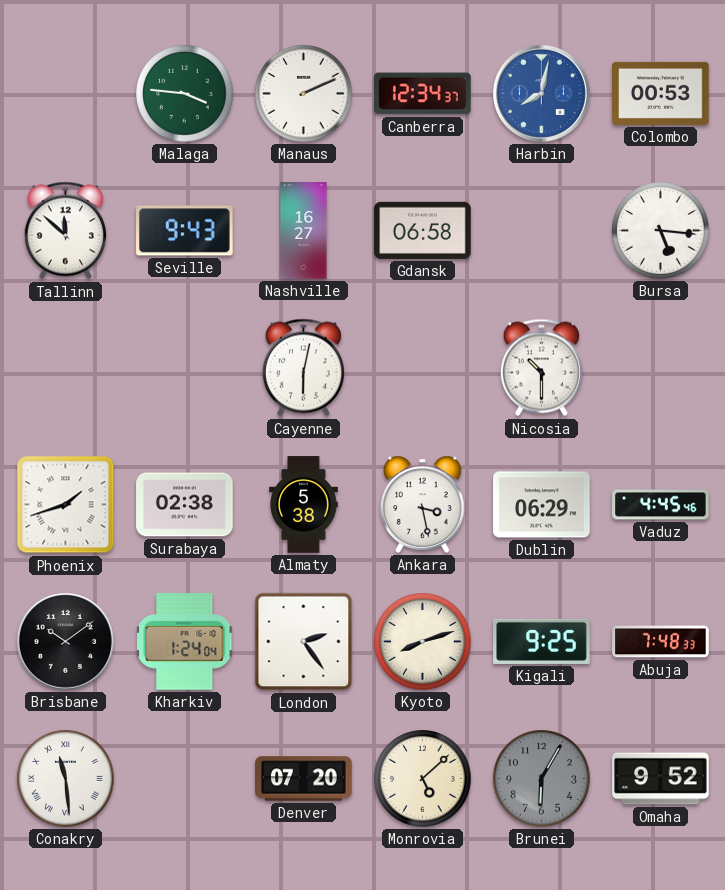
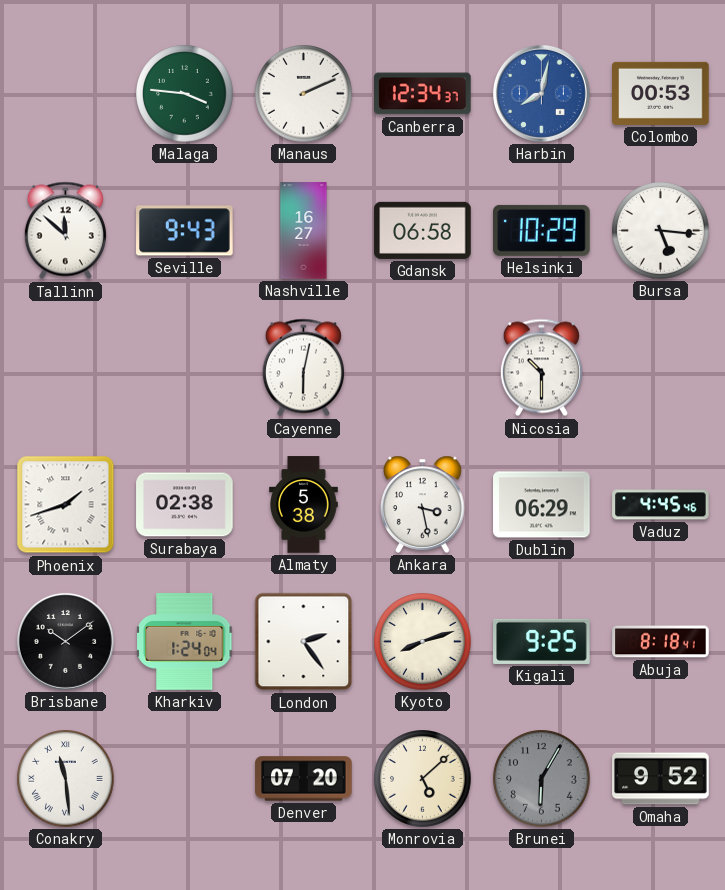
Helsinki: none -> 10:29
Abuja: 7:48 -> 8:18
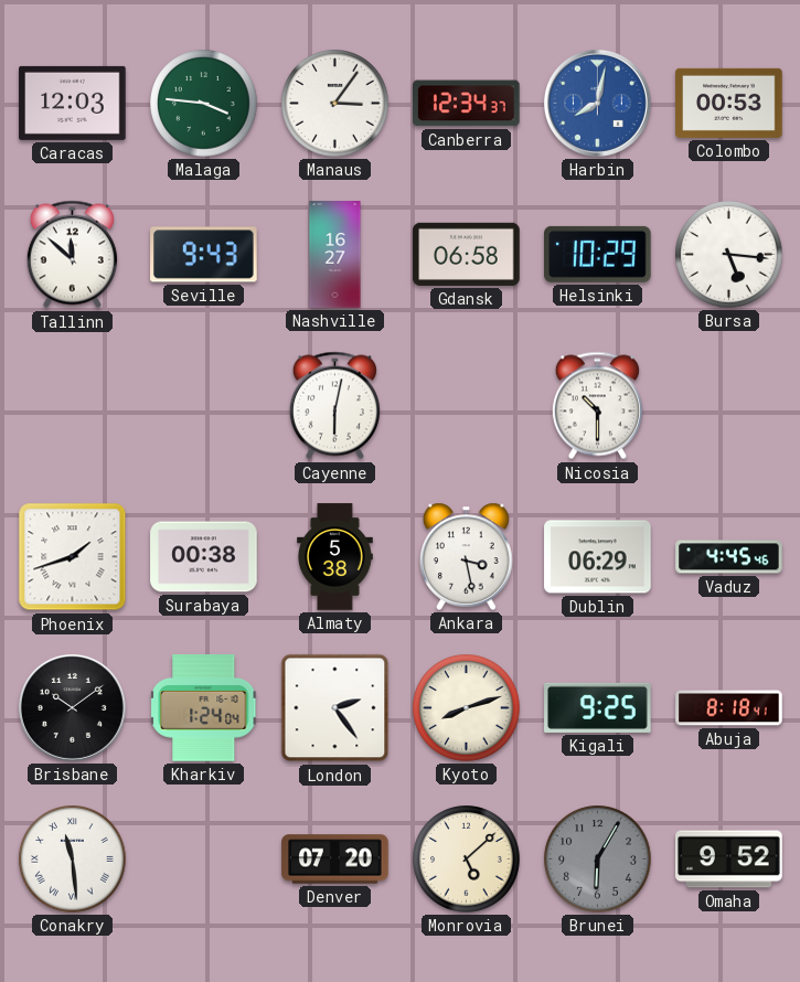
Caracas: none -> 12:03
Manaus: 2:11 -> 3:06
Surabaya: 02:38 -> 00:38
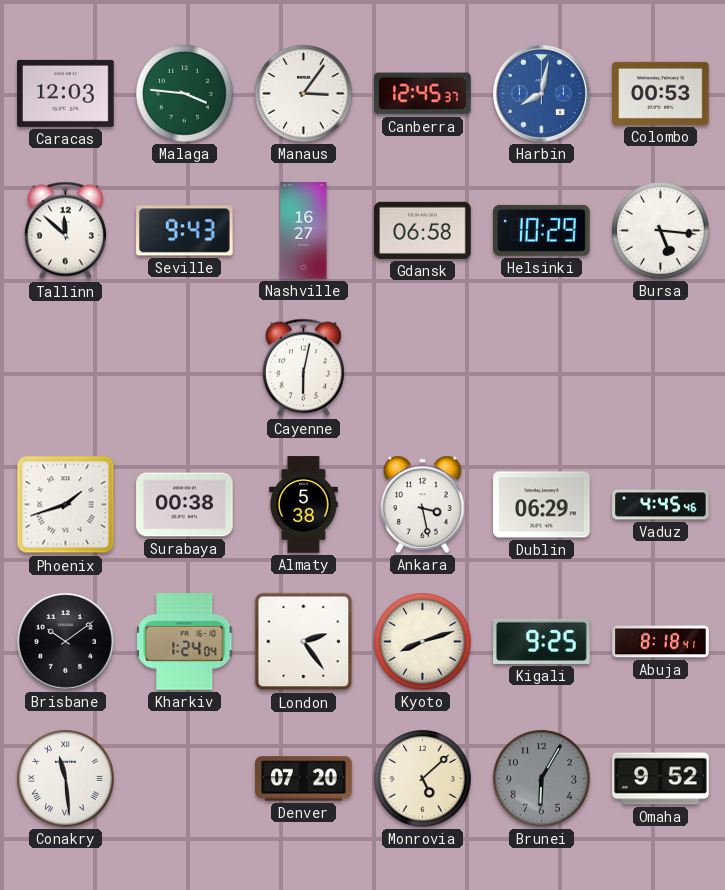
Canberra: 12:34 -> 12:45
Nicosia: 10:30 -> none
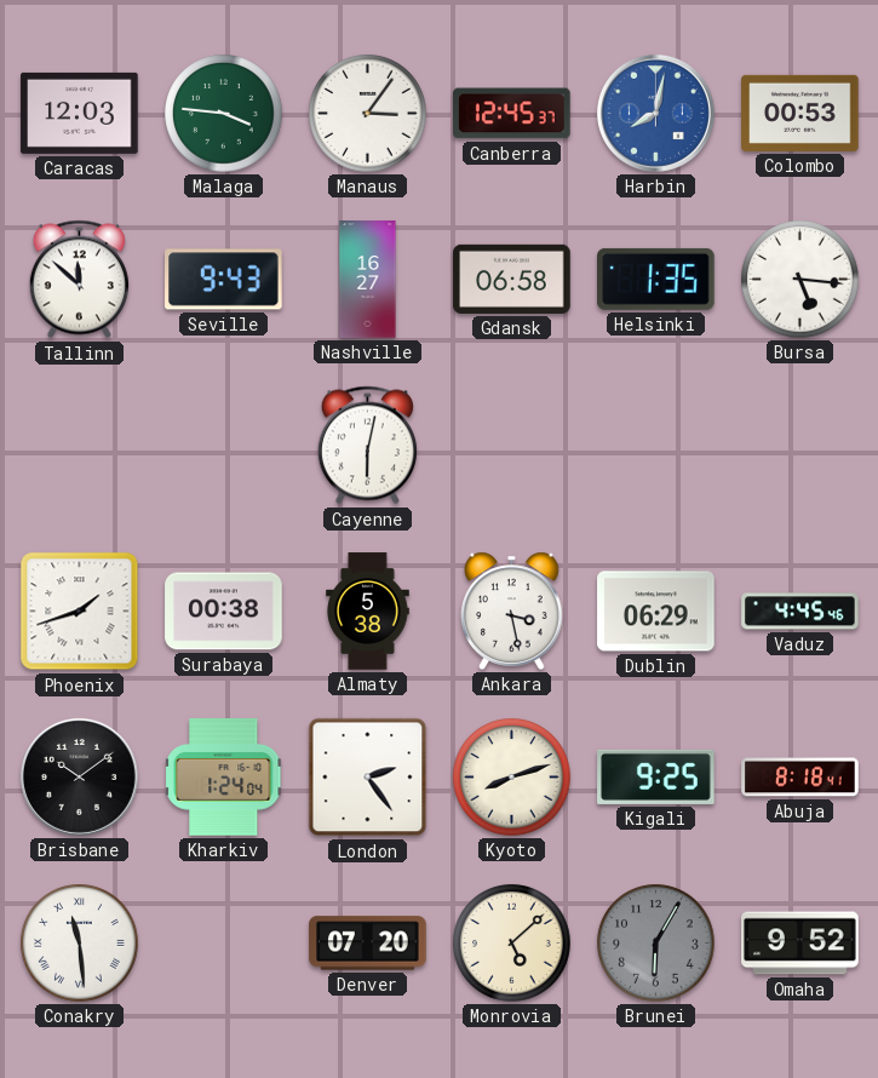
Helsinki: 10:29 -> 1:35
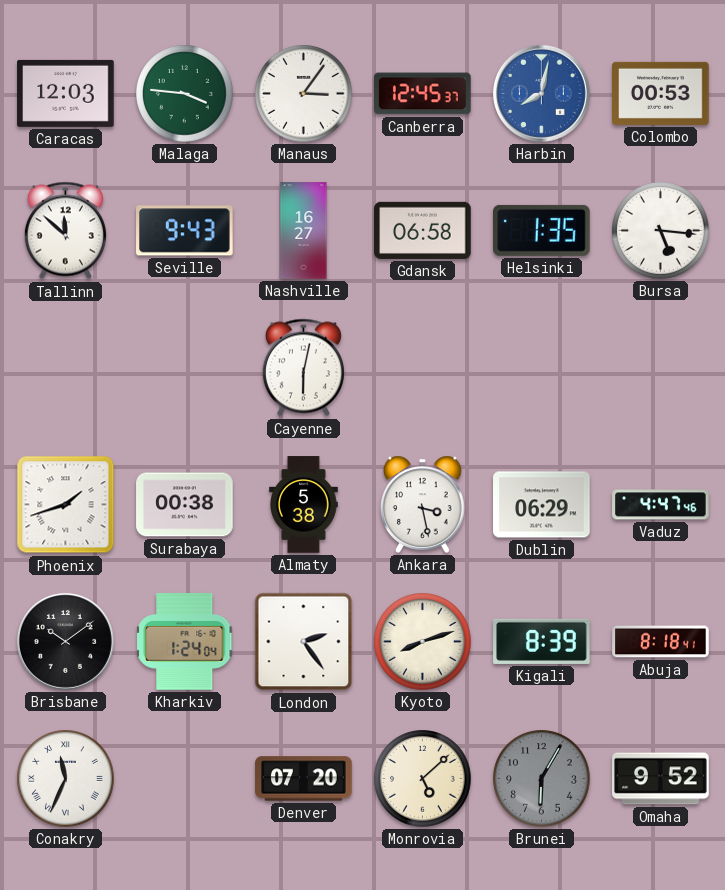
Vaduz: 4:45 -> 4:47
Kigali: 9:25 -> 8:39
Conakry: 11:29 -> 11:34
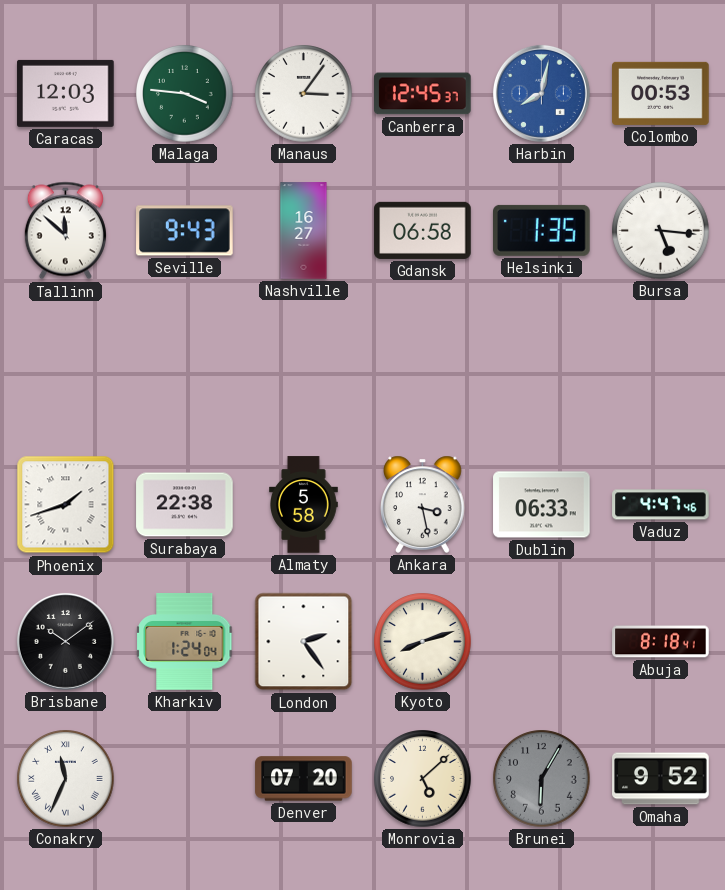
Cayenne: 6:02 -> none
Surabaya: 00:38 -> 22:38
Almaty: 5:38 -> 5:58
Dublin: 06:29 -> 06:33
Kigali: 8:39 -> none
